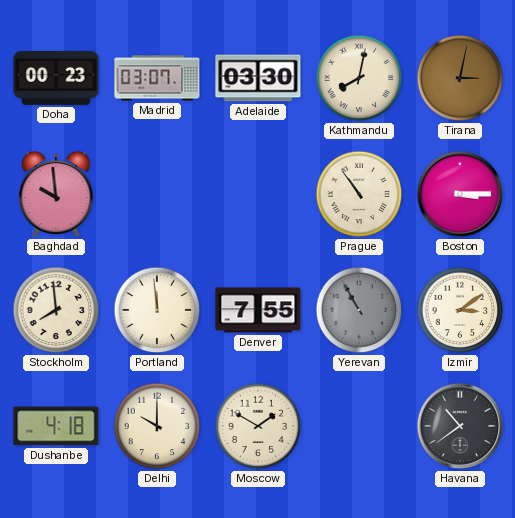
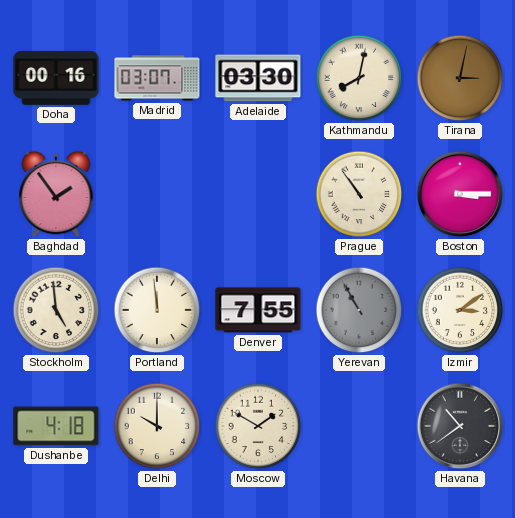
Doha: 00:23 -> 00:16
Baghdad: 9:59 -> 1:54
Stockholm: 7:59 -> 4:59
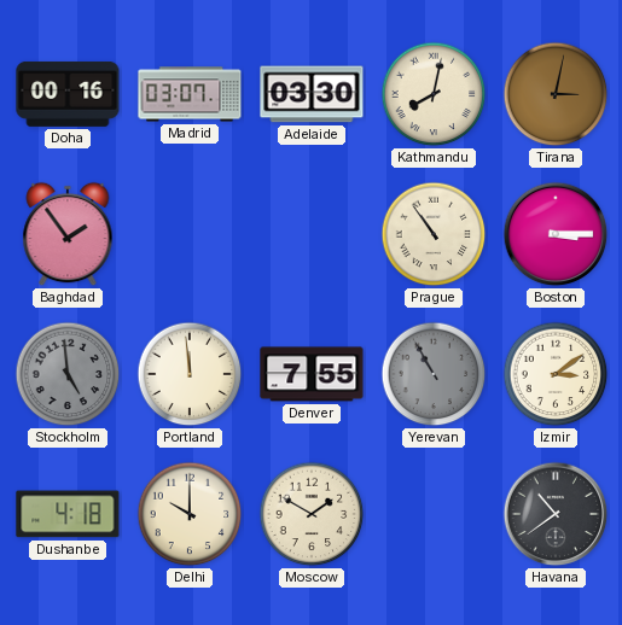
Stockholm dial: cream -> grey
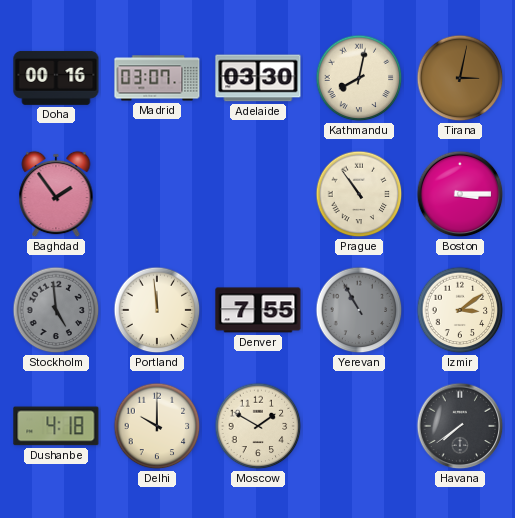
Havana: 10:39 -> 7:39
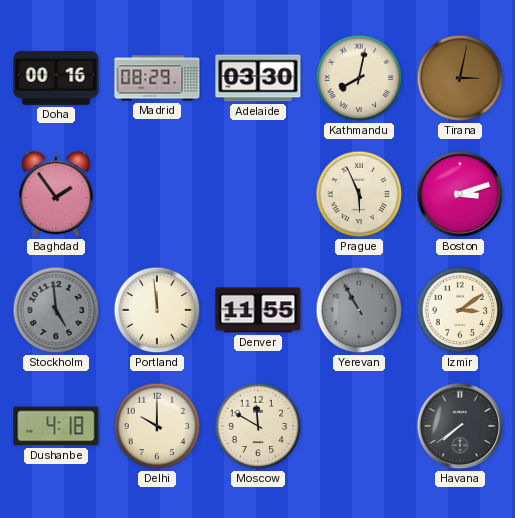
Madrid: 03:07 -> 08:29
Prague: 10:54 -> 5:56
Boston: 3:15 -> 3:12
Denver: 7:55 -> 11:55
Moscow: 1:50 -> 11:50
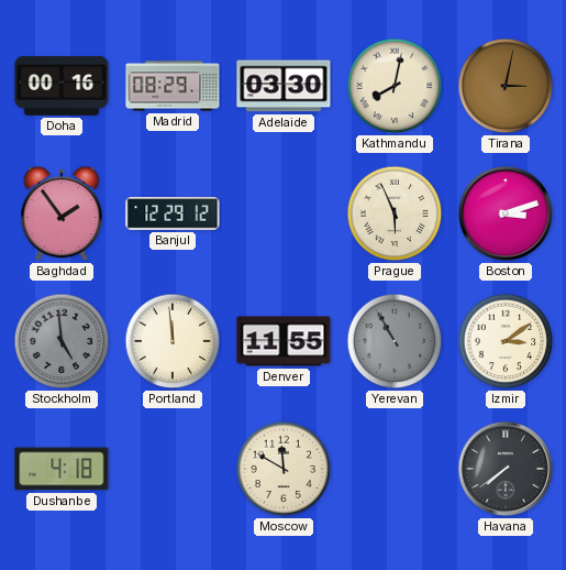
Banjul: none -> 12:29
Delhi: 10:00 -> none
